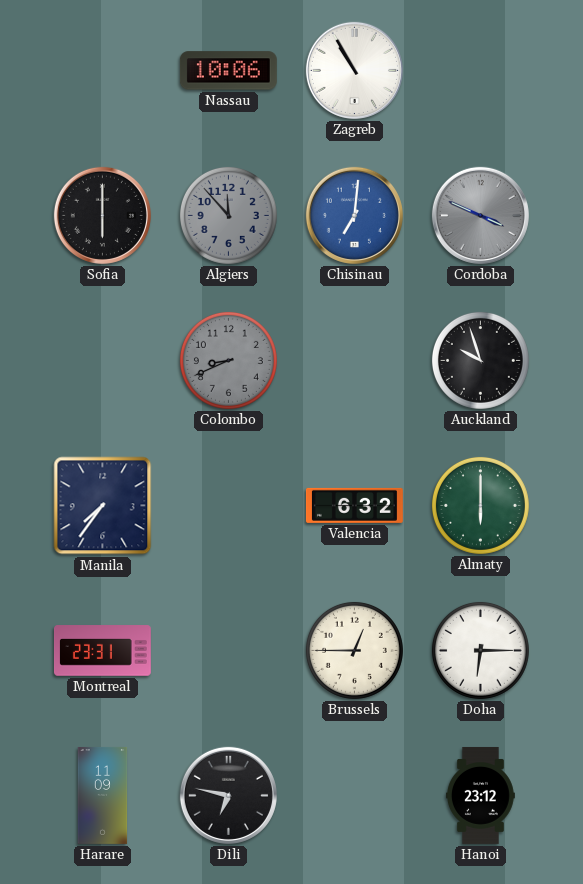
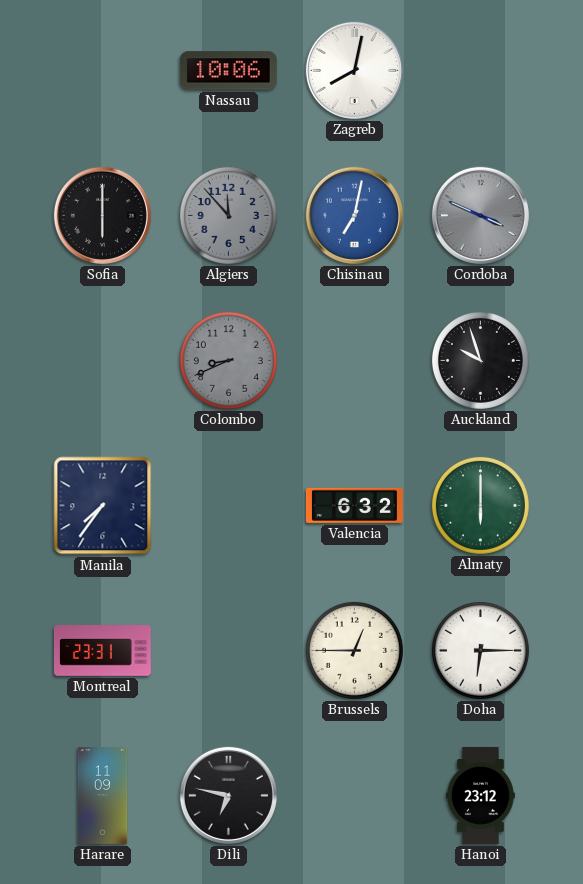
Zagreb: 10:55 -> 8:02
Chisinau: 7:01 -> 7:02
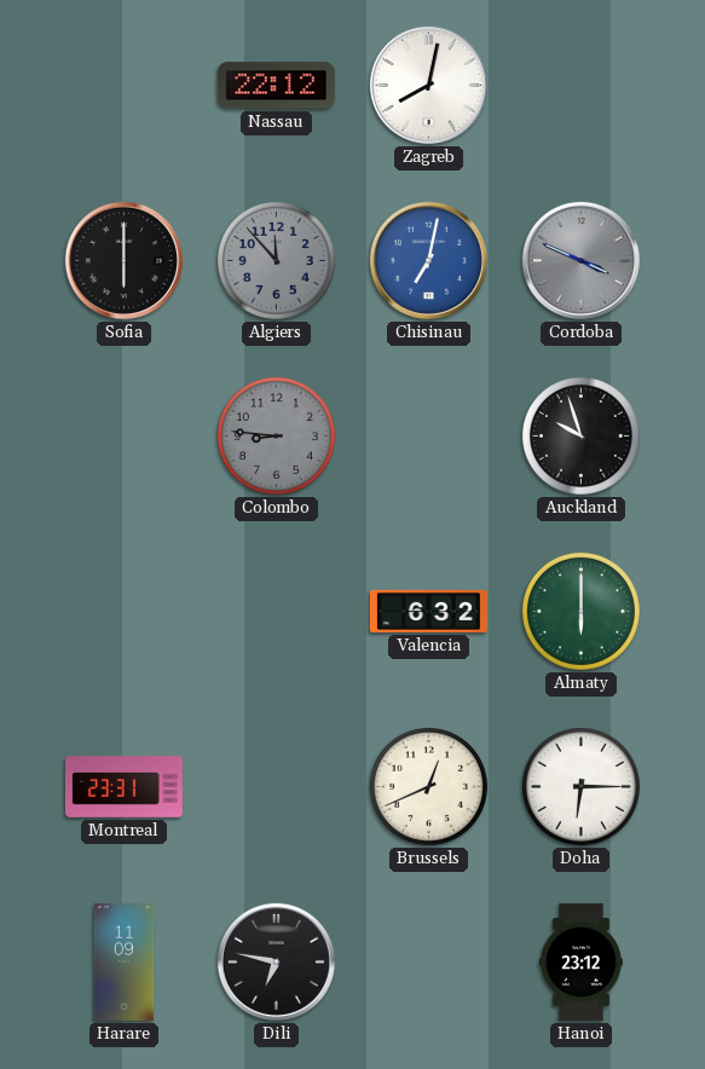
Nassau: 10:06 -> 22:12
Colombo: 8:41 -> 8:46
Manila: 7:36 -> none
Brussels: 12:45 -> 12:41
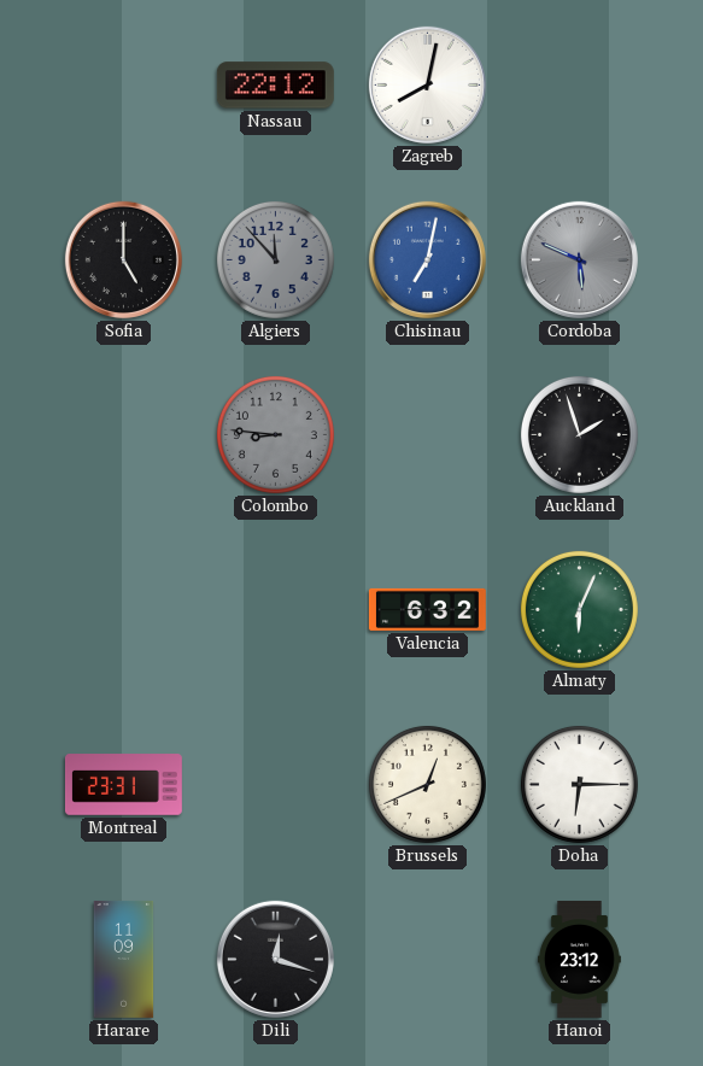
Sofia: 6:00 -> 5:00
Cordoba: 3:49 -> 5:49
Auckland: 9:57 -> 1:57
Almaty: 6:00 -> 6:04
Dili: 6:47 -> 12:18
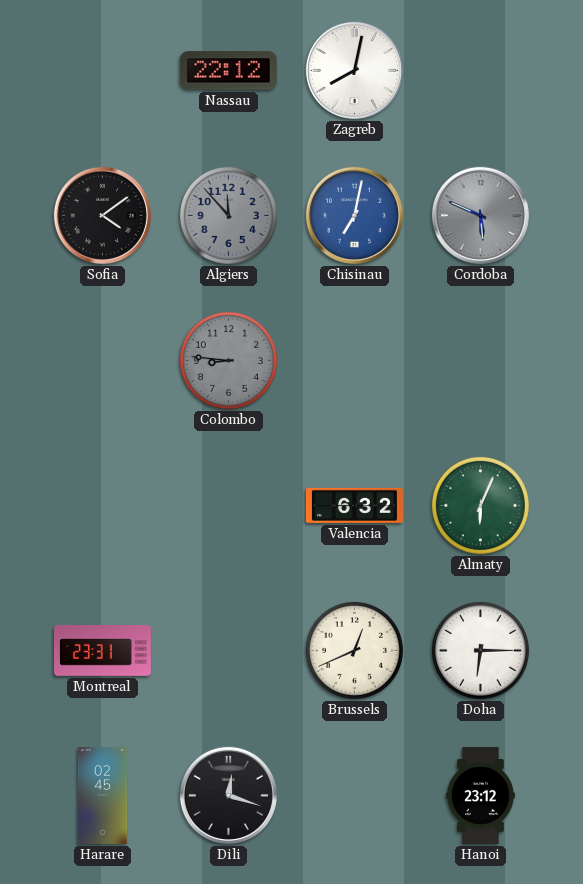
Sofia: 5:00 -> 4:09
Auckland: 1:57 -> none
Harare: 11:09 -> 02:45
